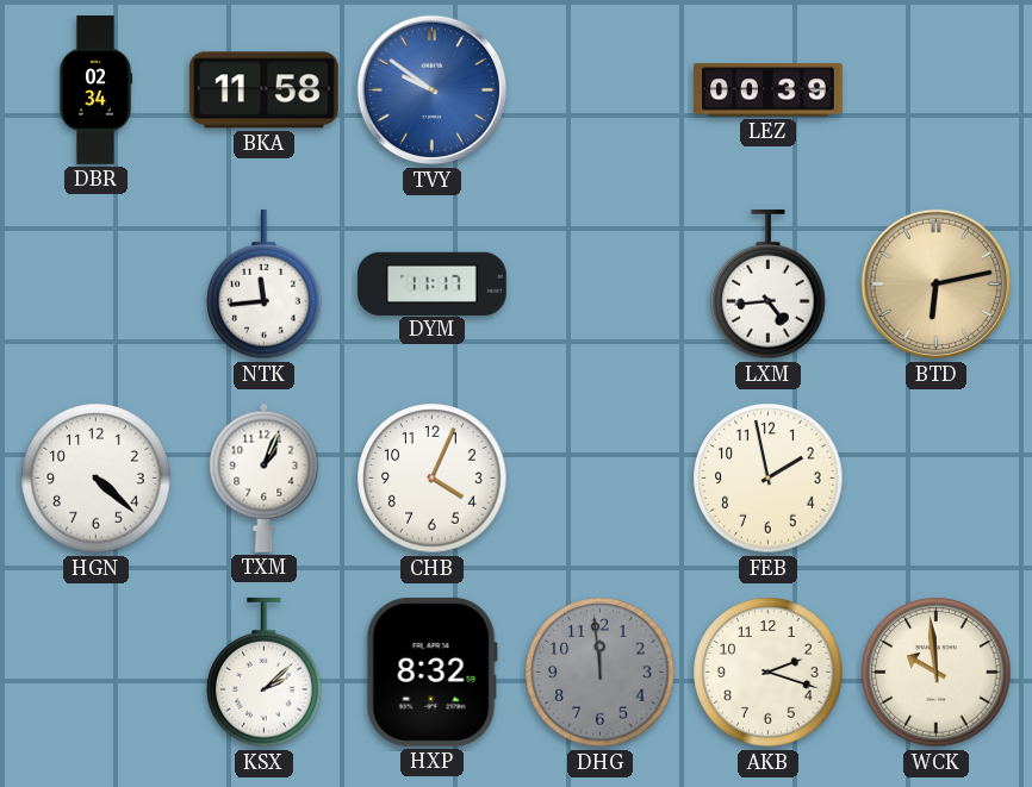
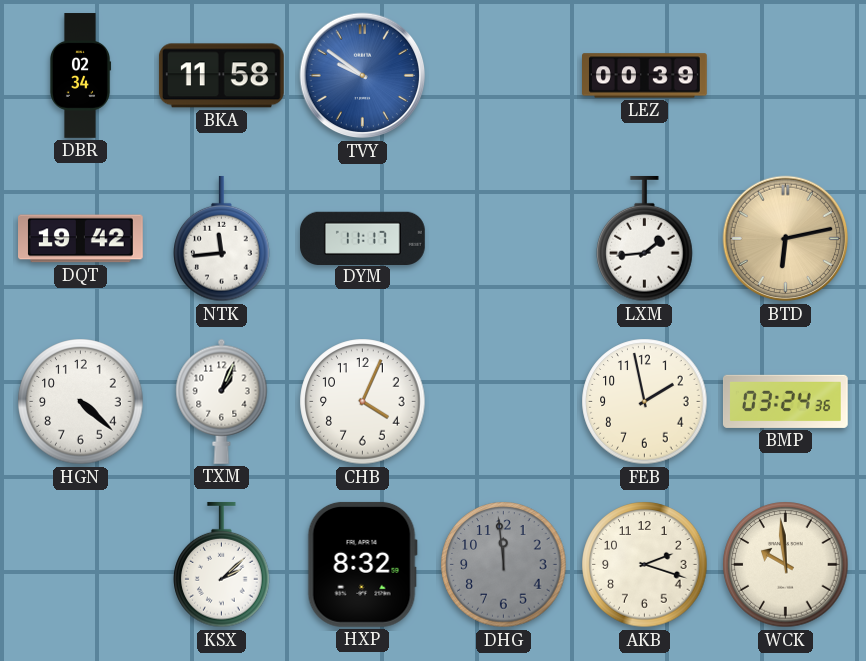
DQT: none -> 19:42
LXM: 4:44 -> 1:44
BMP: none -> 03:24
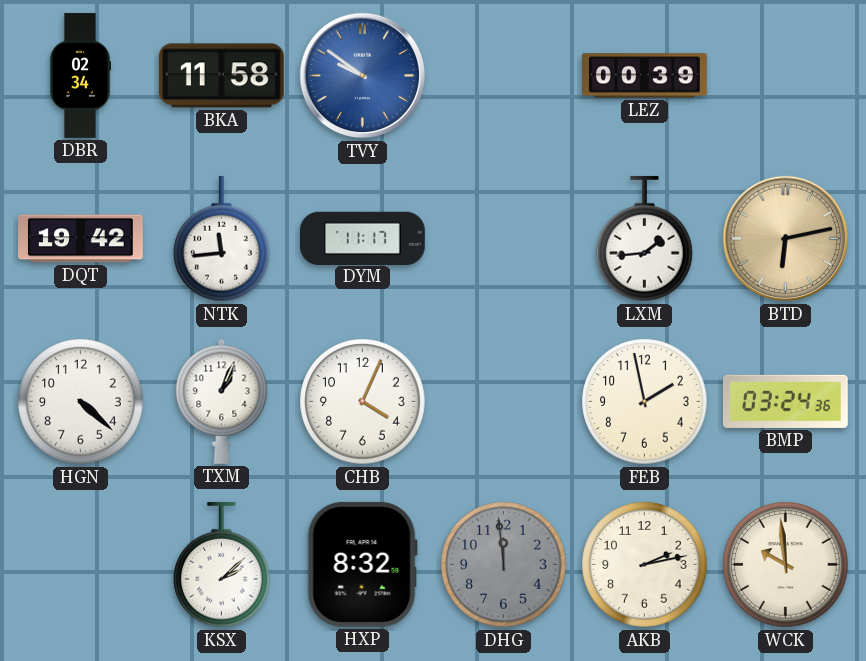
AKB: 2:18 -> 2:13
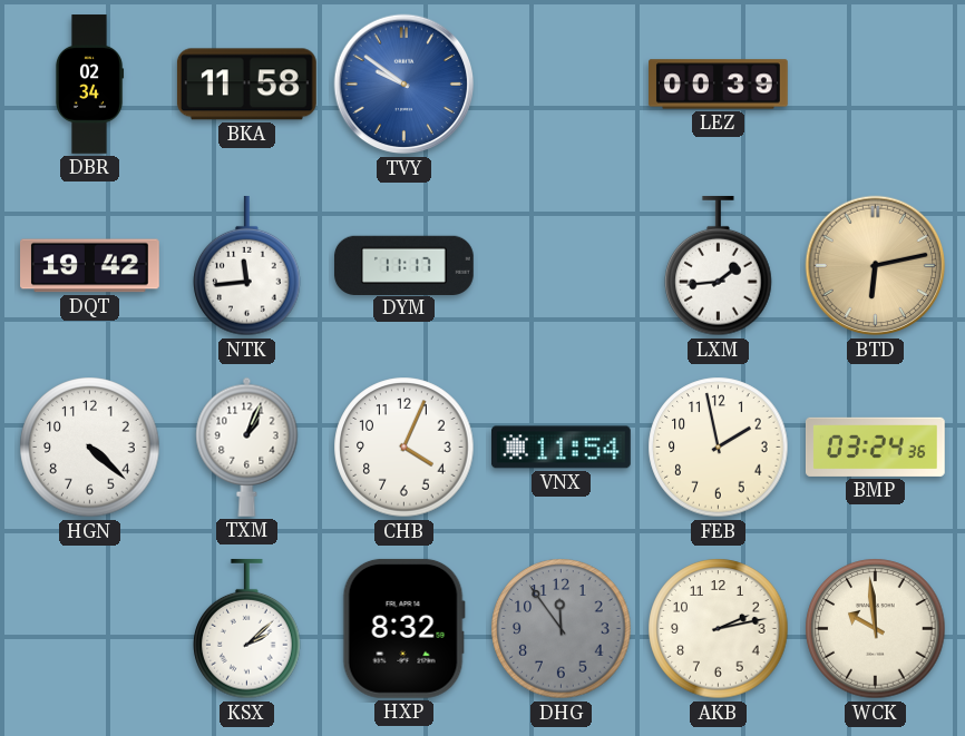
VNX: none -> 11:54
DHG: 11:59 -> 11:54
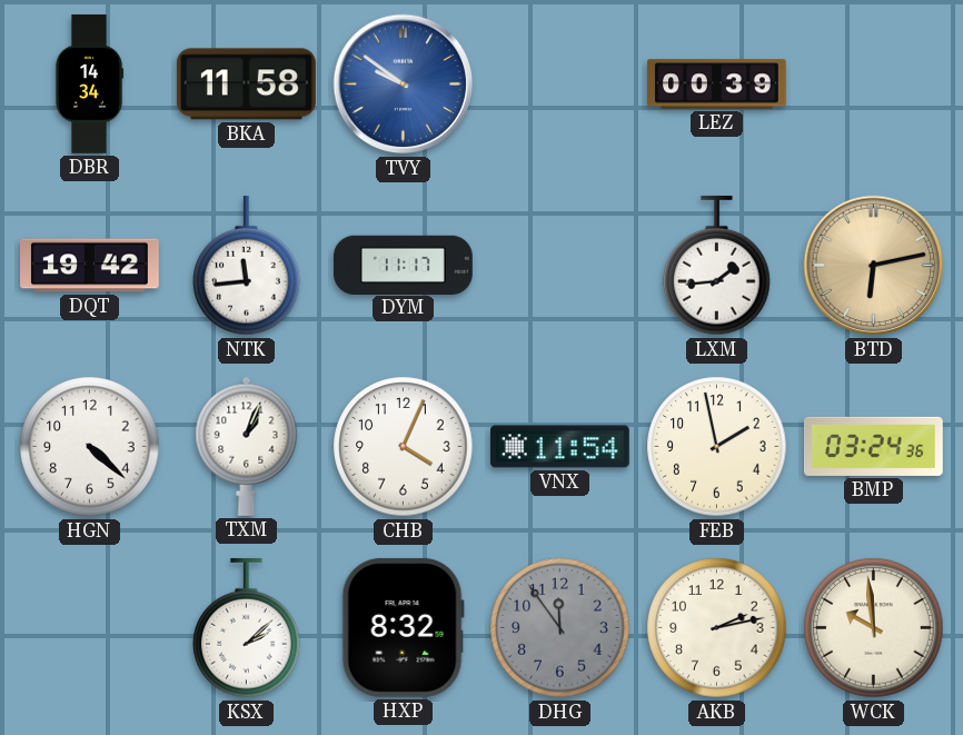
DBR: 02:34 -> 14:34
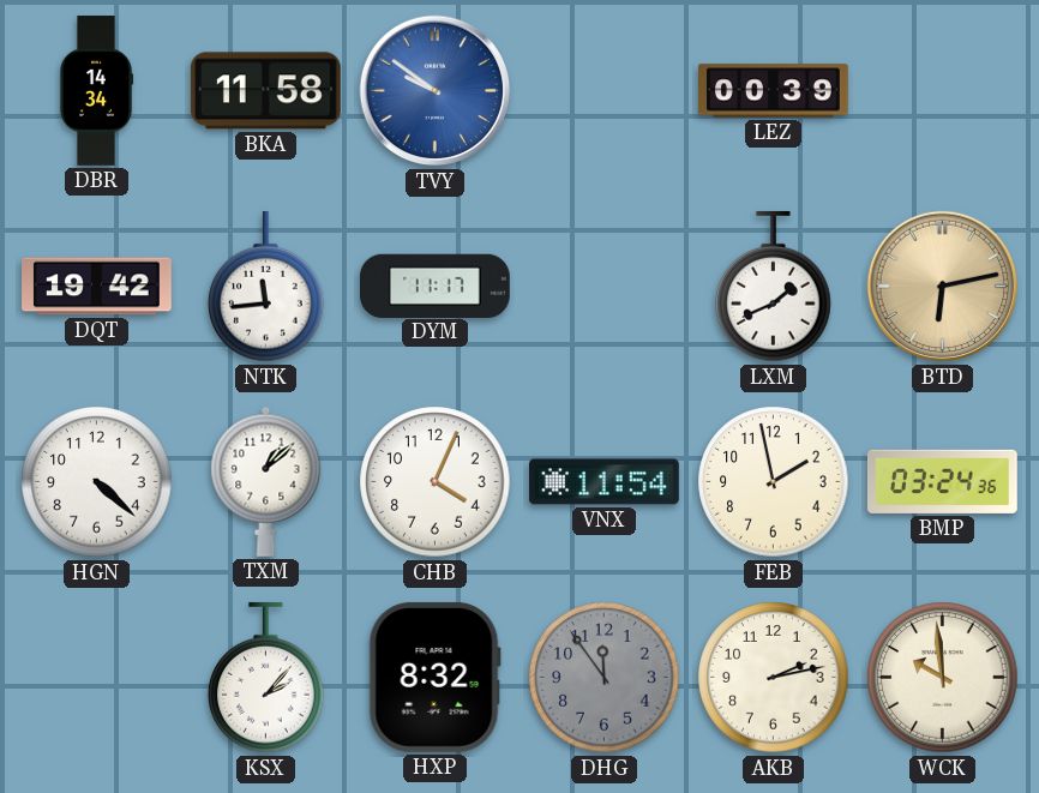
LXM: 1:44 -> 1:41
TXM: 1:04 -> 1:08
KSX: 2:08 -> 2:07
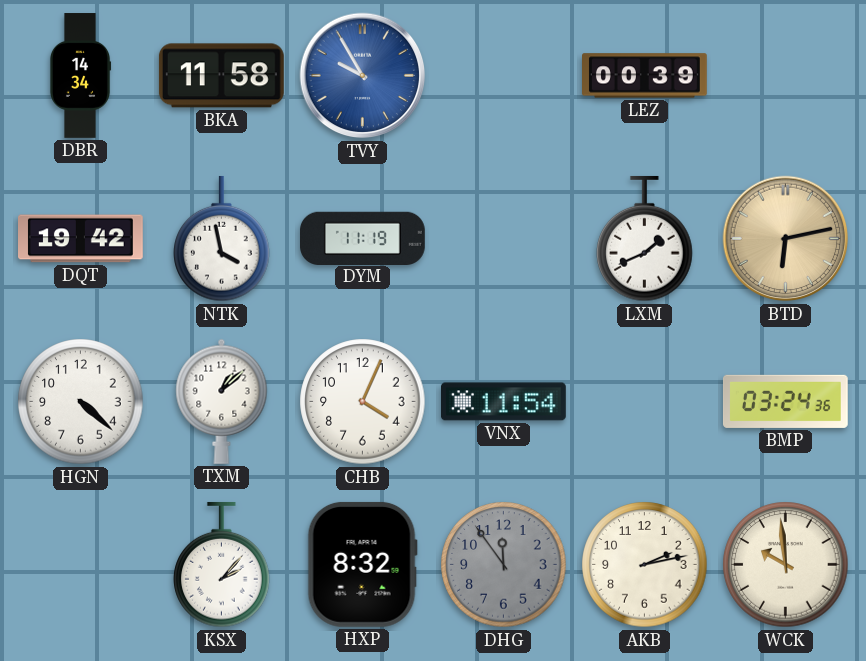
TVY: 9:51 -> 9:55
NTK: 11:44 -> 3:58
DYM: 11:17 -> 11:19
FEB: 1:58 -> none
